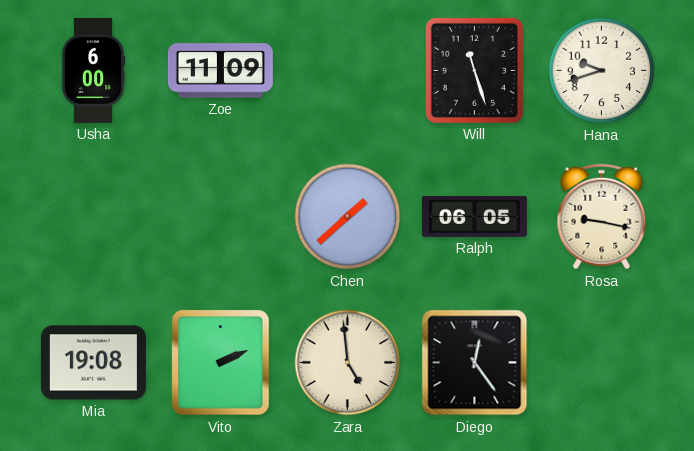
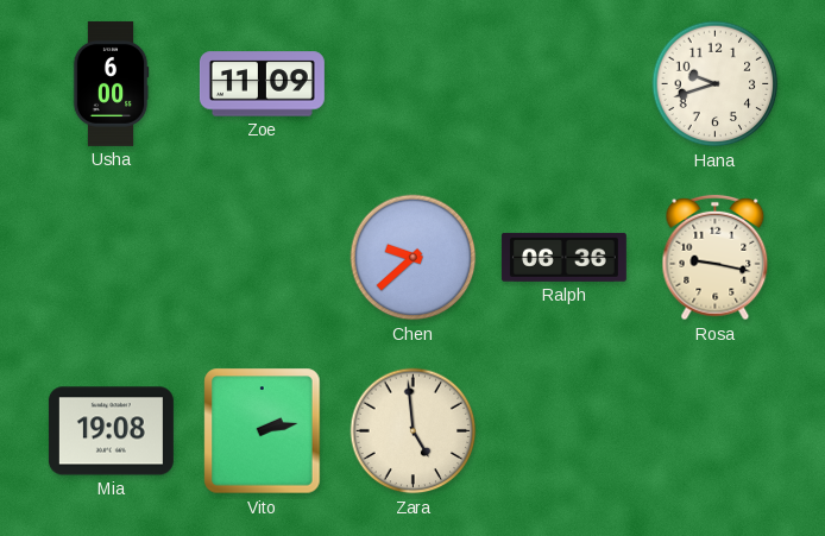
Will: 11:27 -> none
Chen: 1:38 -> 9:38
Ralph: 06:05 -> 06:36
Vito: 2:11 -> 2:13
Diego: 12:24 -> none
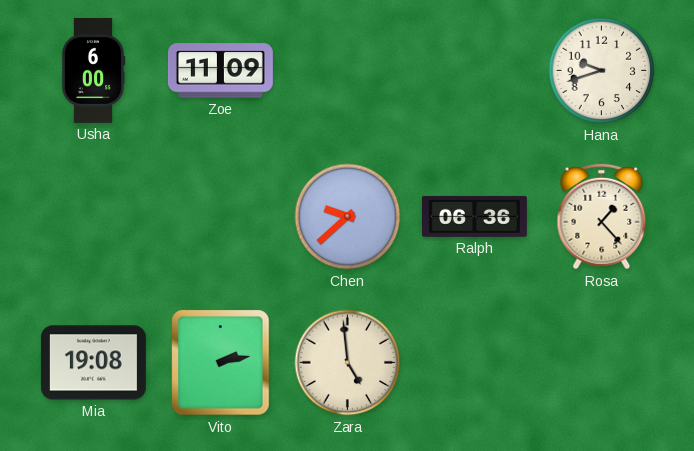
Rosa: 9:17 -> 1:23
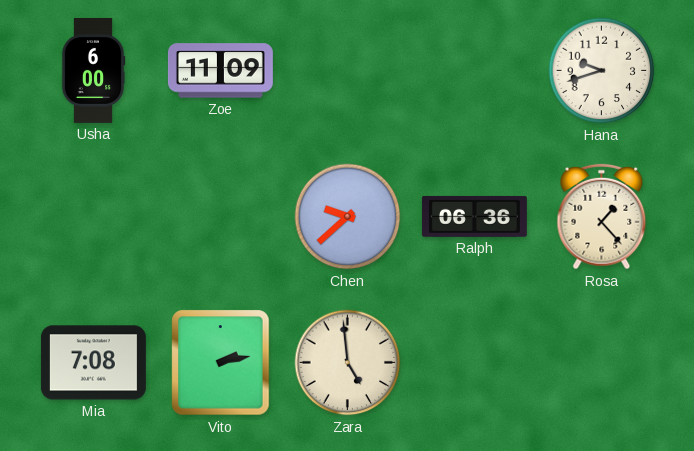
Mia: 19:08 -> 7:08
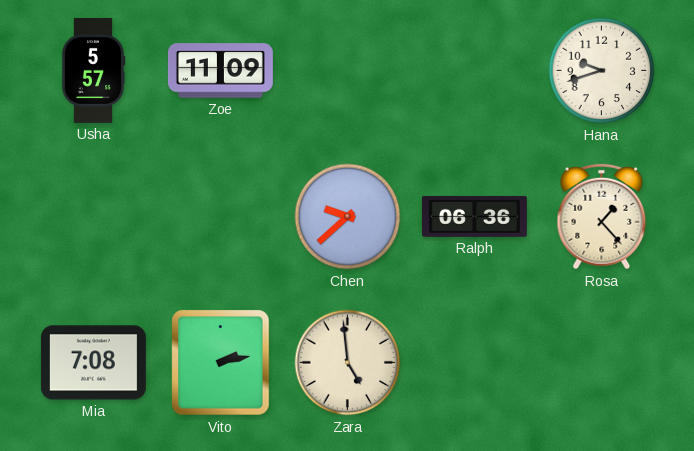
Usha: 6:00 -> 5:57
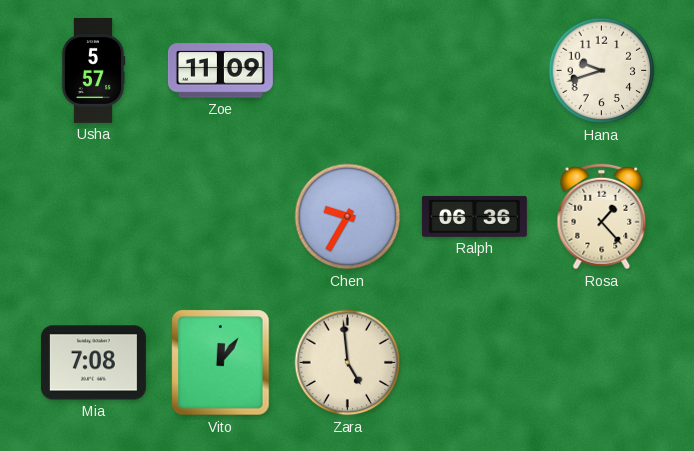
Chen: 9:38 -> 9:35
Vito: 2:13 -> 12:06
